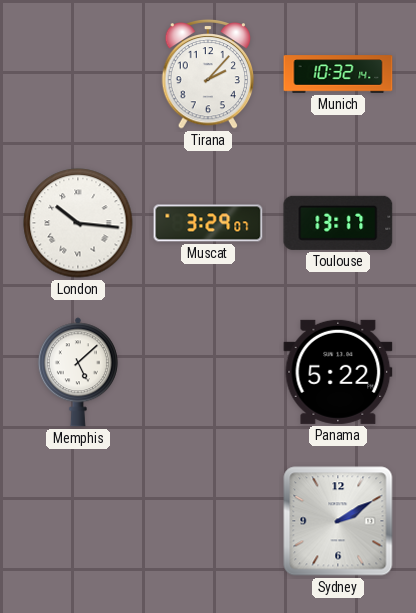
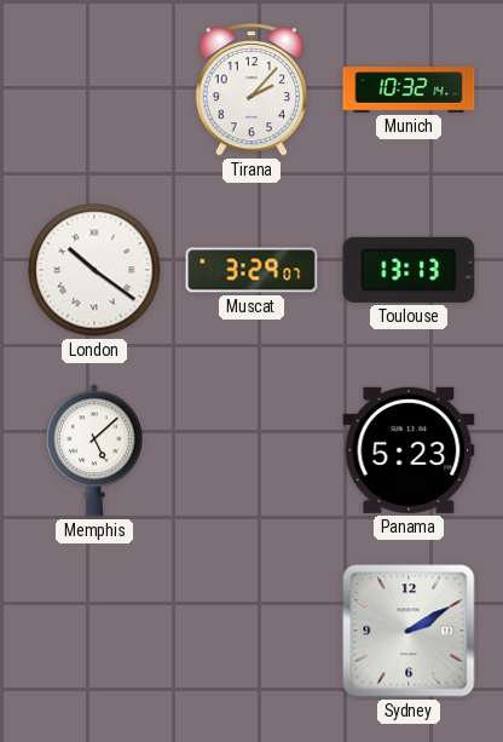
London: 10:16 -> 10:21
Toulouse: 13:17 -> 13:13
Panama: 5:22 -> 5:23
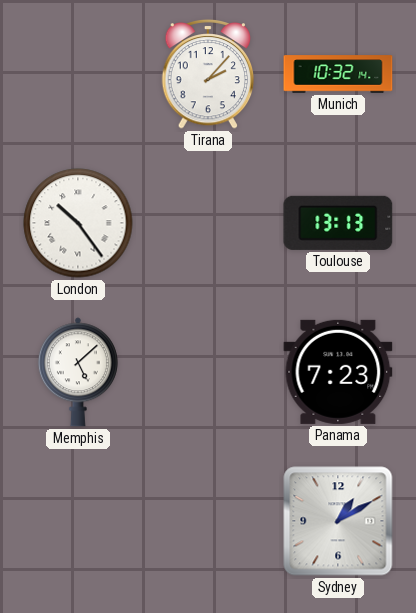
London: 10:21 -> 10:24
Muscat: 3:29 -> none
Panama: 5:23 -> 7:23
Sydney: 2:10 -> 1:10
